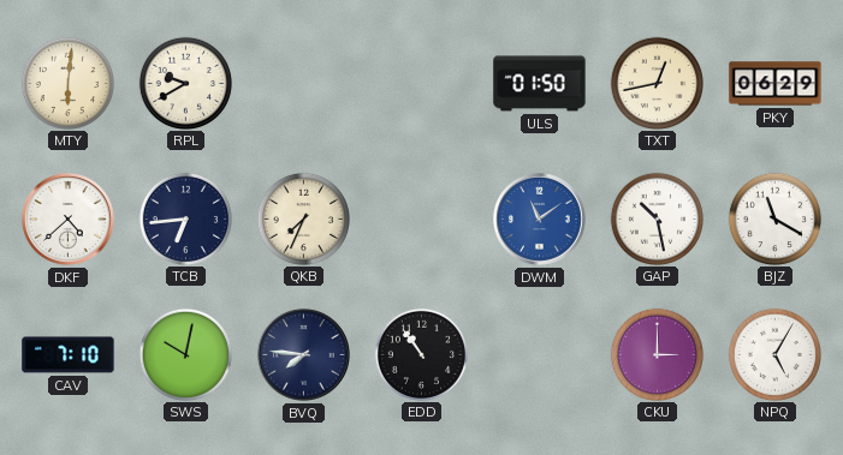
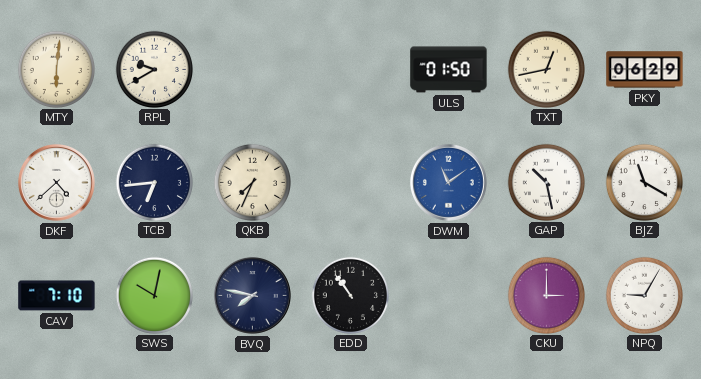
BVQ: 7:46 -> 7:47
NPQ: 5:05 -> 9:05
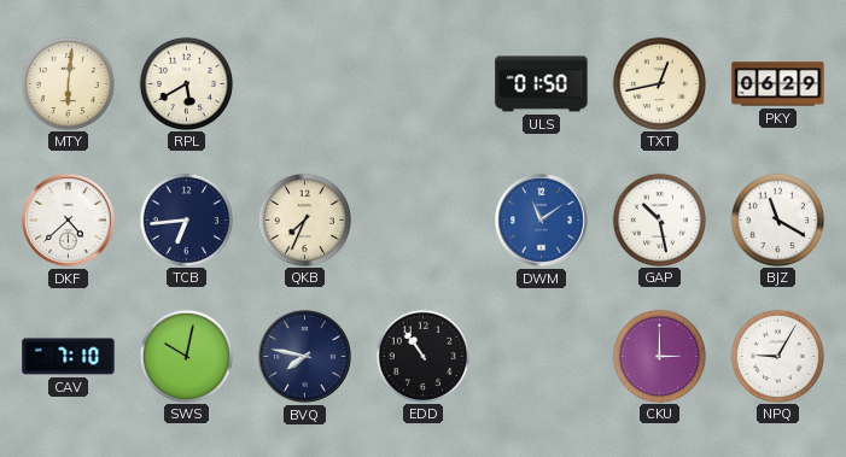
RPL: 9:40 -> 5:40
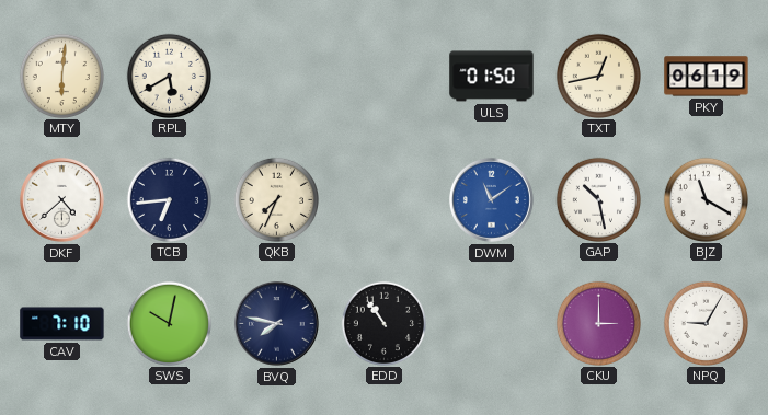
PKY: 06:29 -> 06:19
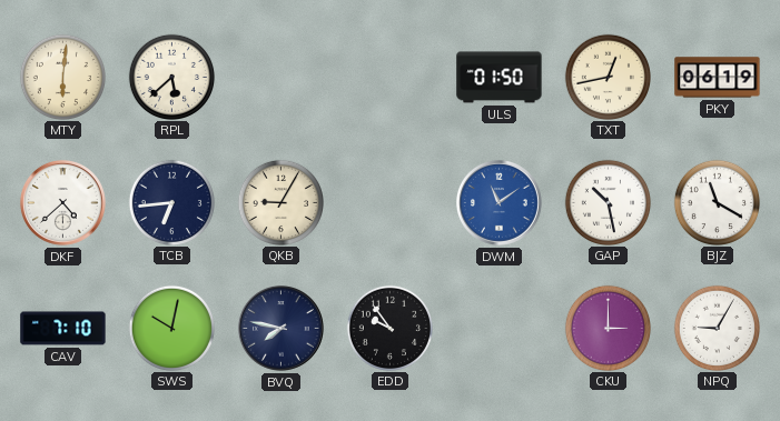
RPL: 5:40 -> 5:38
QKB: 7:34 -> 9:05
EDD: 10:54 -> 9:54
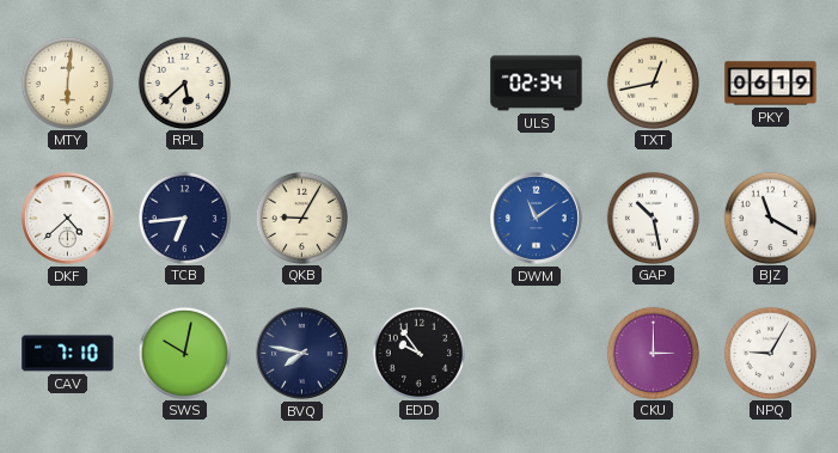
ULS: 01:50 -> 02:34
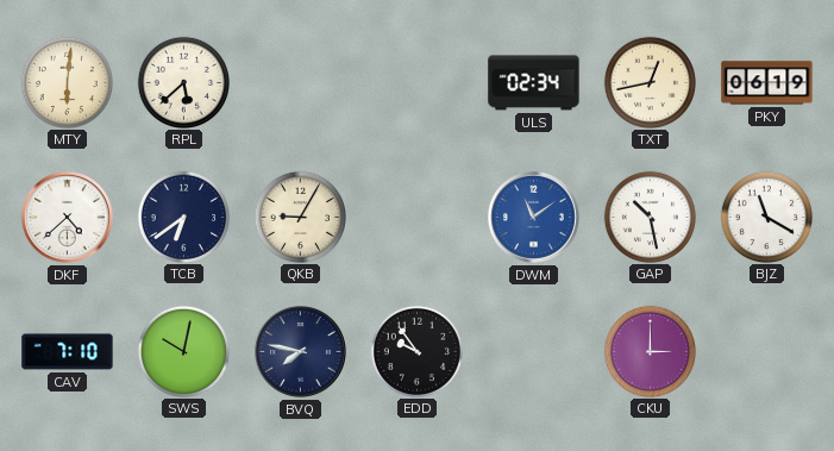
TCB: 6:44 -> 6:39
NPQ: 9:05 -> none
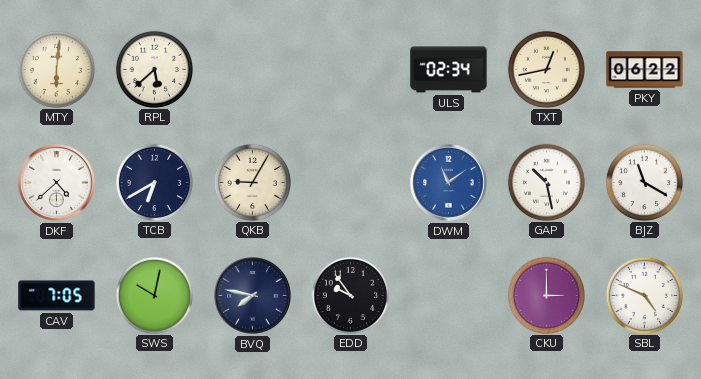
PKY: 06:19 -> 06:22
TCB: 6:39 -> 6:40
CAV: 7:10 -> 7:05
SBL: none -> 4:49
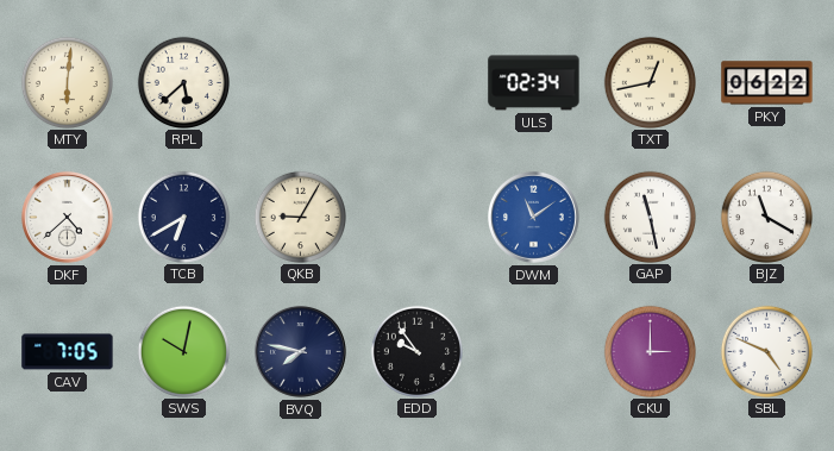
GAP: 10:28 -> 11:28
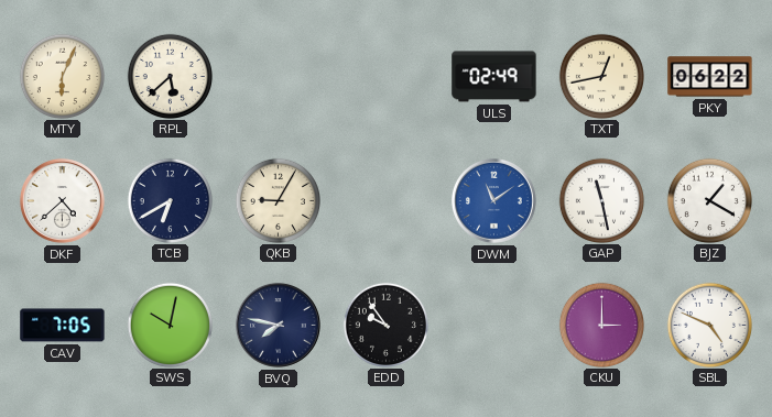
MTY: 6:01 -> 6:04
ULS: 02:34 -> 02:49
BJZ: 11:20 -> 1:20
